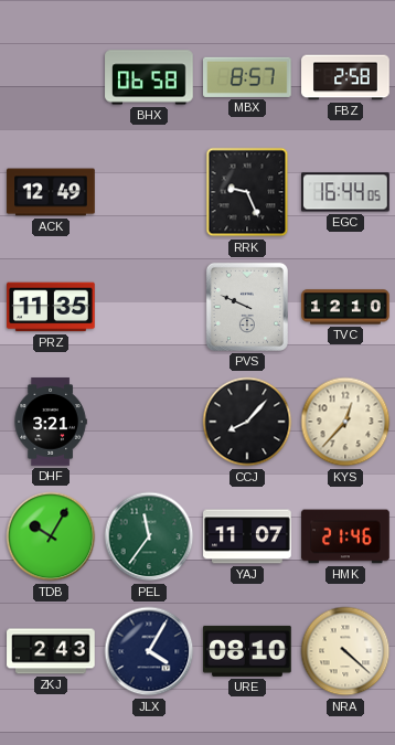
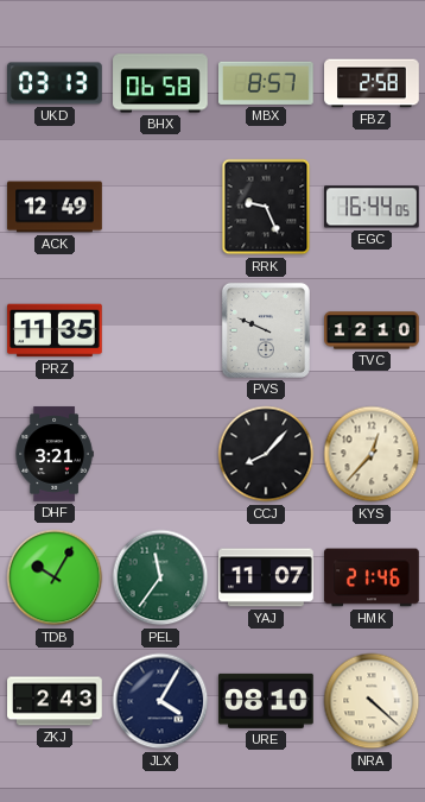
UKD: none -> 03:13
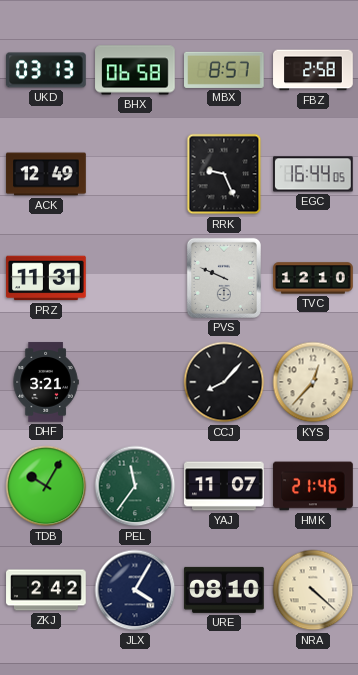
PRZ: 11:35 -> 11:31
ZKJ: 2:43 -> 2:42
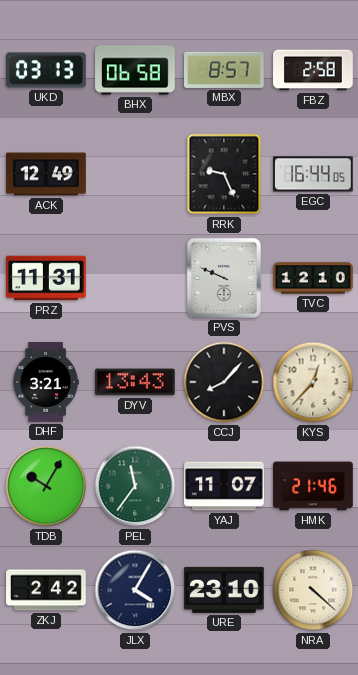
DYV: none -> 13:43
URE: 08:10 -> 23:10
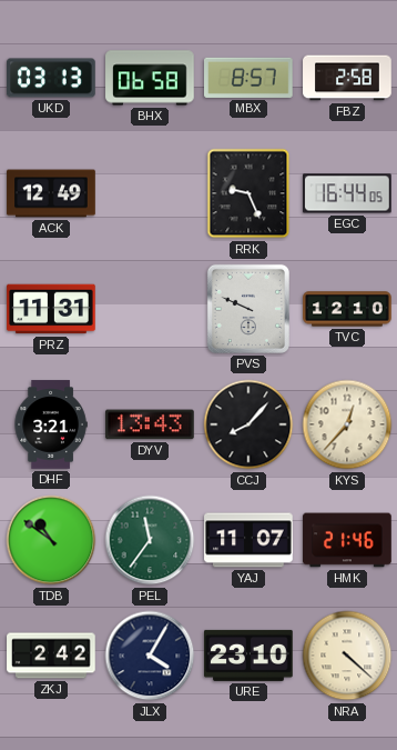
TDB: 10:05 -> 10:51
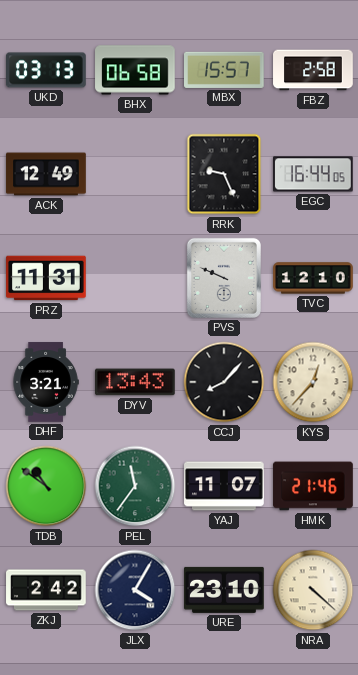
MBX: 8:57 -> 15:57
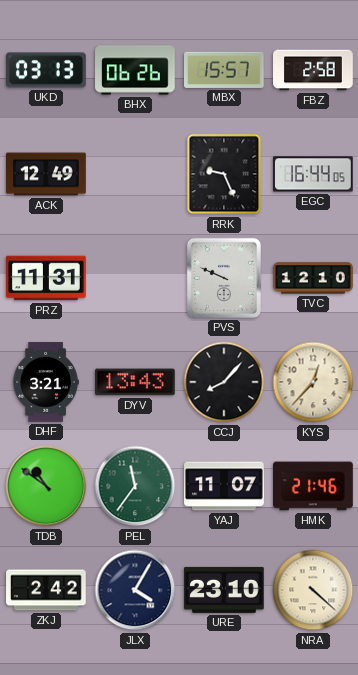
BHX: 06:58 -> 06:26
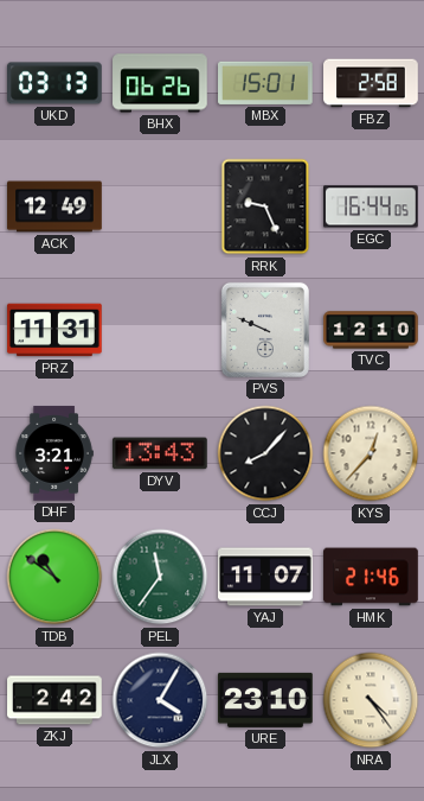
MBX: 15:57 -> 15:01
NRA: 4:22 -> 4:24
